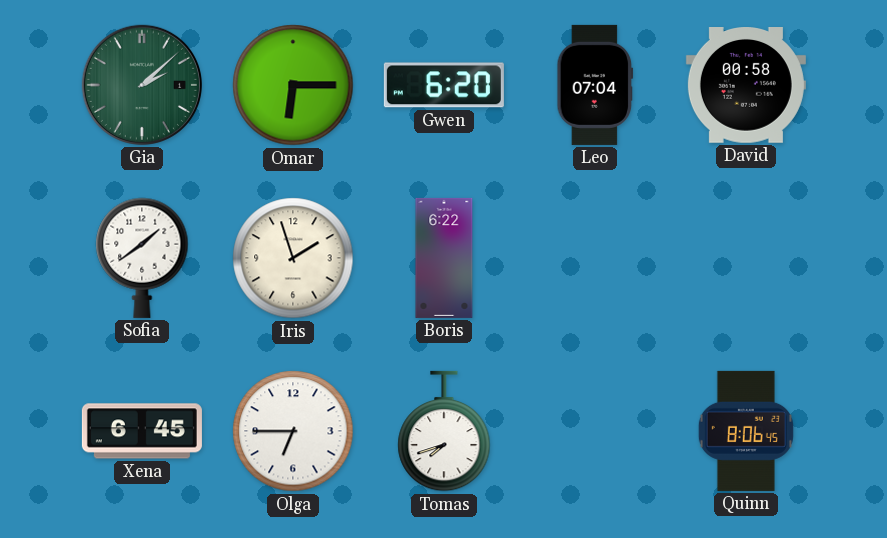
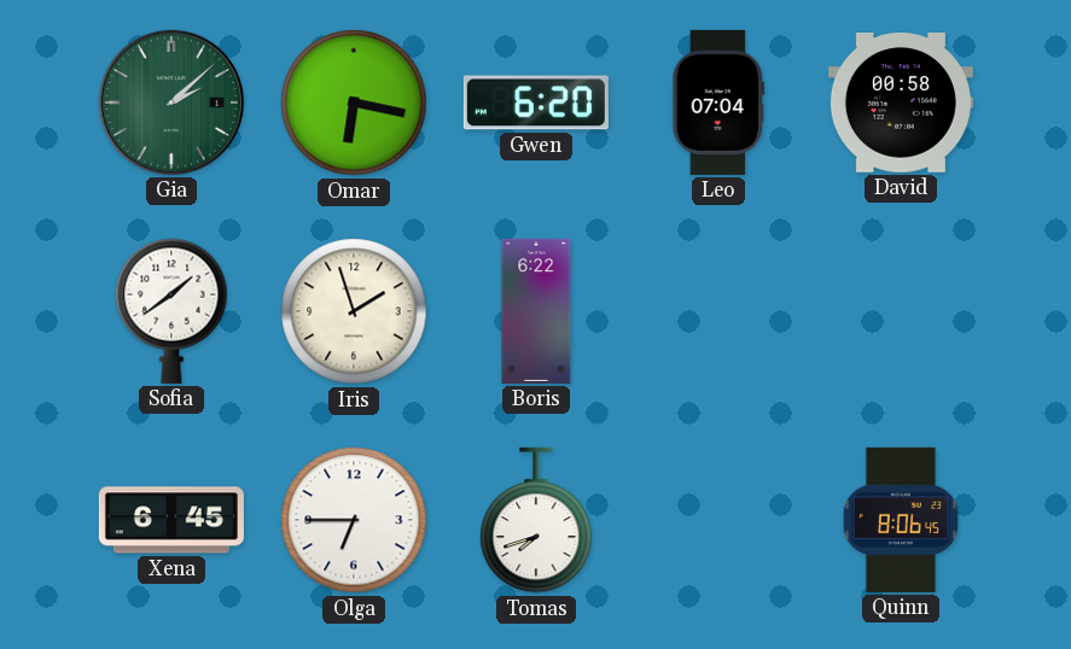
Omar: 6:15 -> 6:17
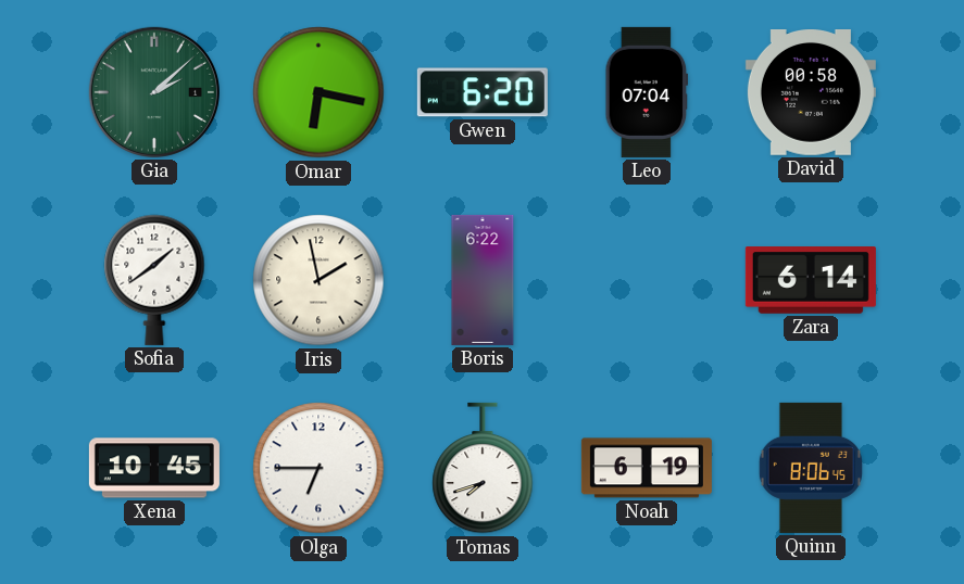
Iris: 1:57 -> 1:58
Zara: none -> 6:14
Xena: 6:45 -> 10:45
Noah: none -> 6:19
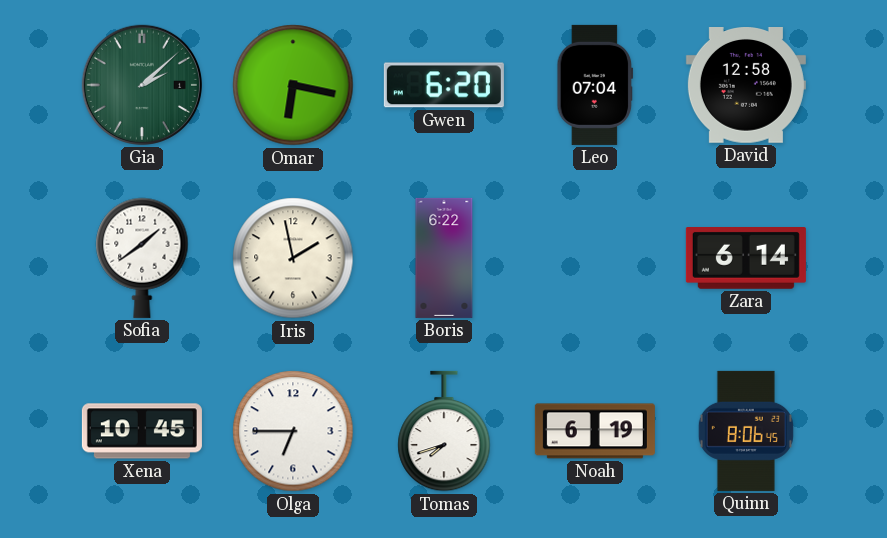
David: 00:58 -> 12:58
